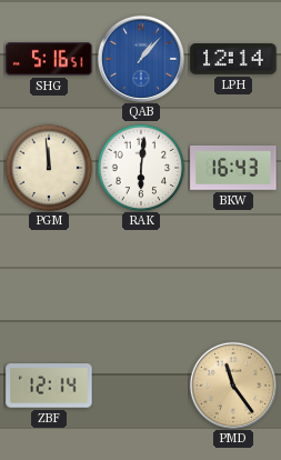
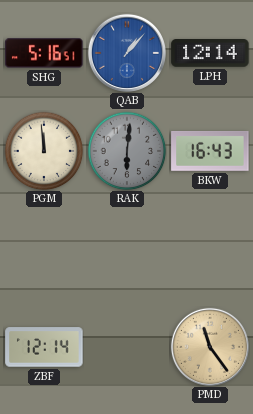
RAK dial: white -> grey
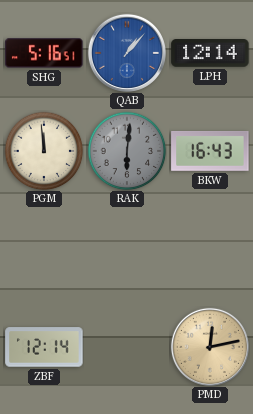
PMD: 11:24 -> 12:13
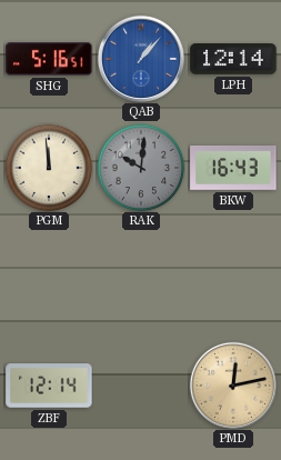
RAK: 6:01 -> 10:01
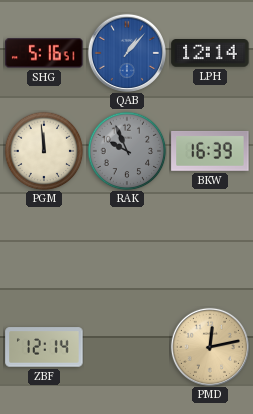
RAK: 10:01 -> 9:56
BKW: 16:43 -> 16:39
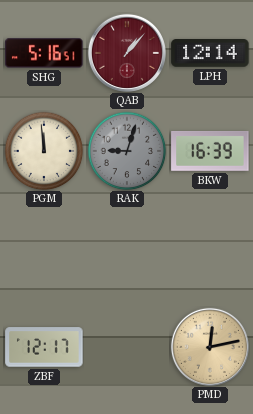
QAB dial: blue -> burgundy
RAK: 9:56 -> 9:03
ZBF: 12:14 -> 12:17
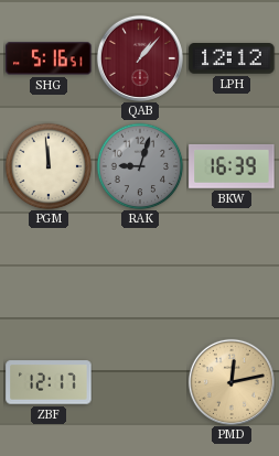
LPH: 12:14 -> 12:12
